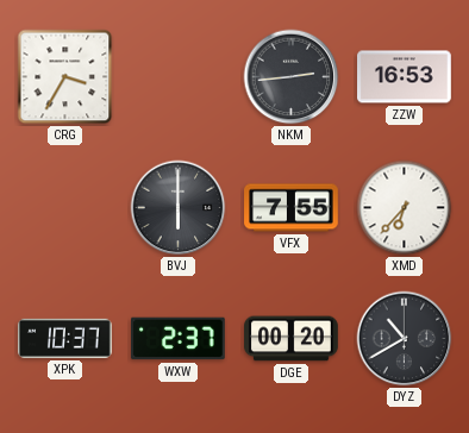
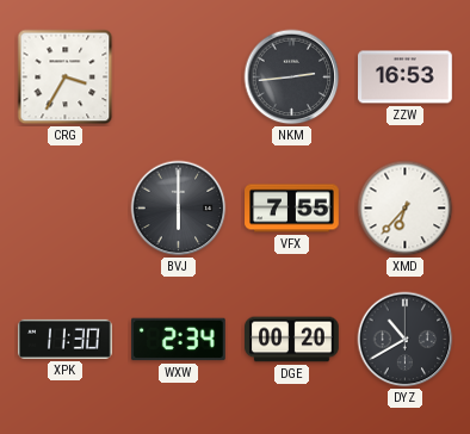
XPK: 10:37 -> 11:30
WXW: 2:37 -> 2:34
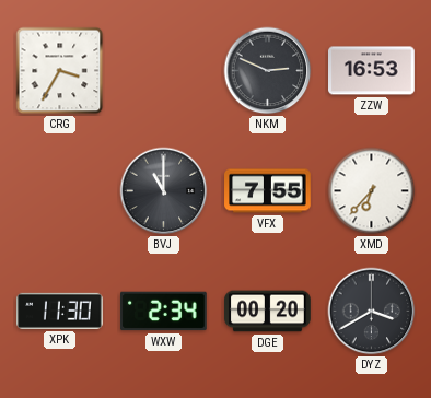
NKM: 2:44 -> 2:49
BVJ: 6:00 -> 11:00
DYZ: 10:40 -> 3:40
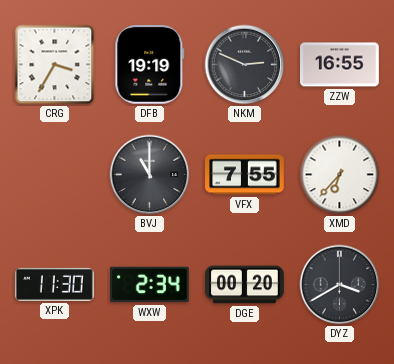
DFB: none -> 19:19
ZZW: 16:53 -> 16:55
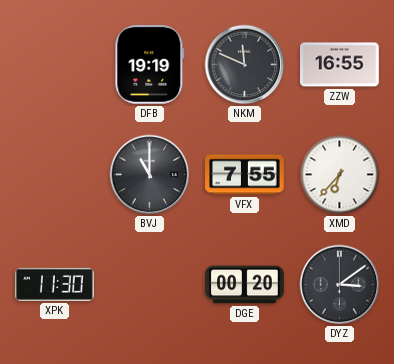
CRG: 3:35 -> none
NKM: 2:49 -> 11:49
WXW: 2:34 -> none
DYZ: 3:40 -> 3:09
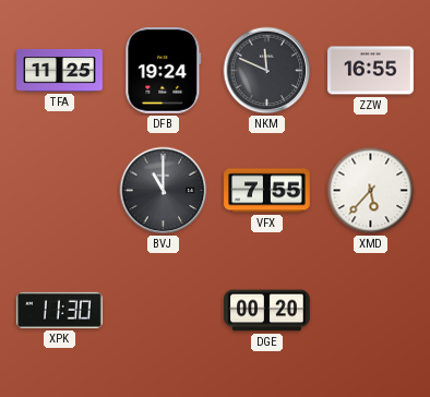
TFA: none -> 11:25
DFB: 19:19 -> 19:24
XMD: 6:37 -> 5:37
DYZ: 3:09 -> none
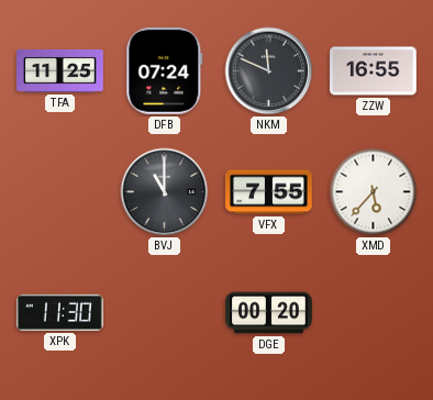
DFB: 19:24 -> 07:24
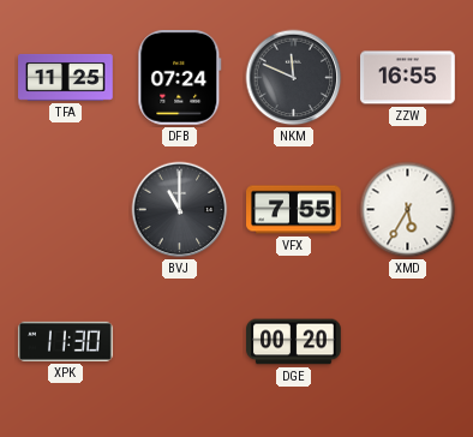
XMD: 5:37 -> 5:35
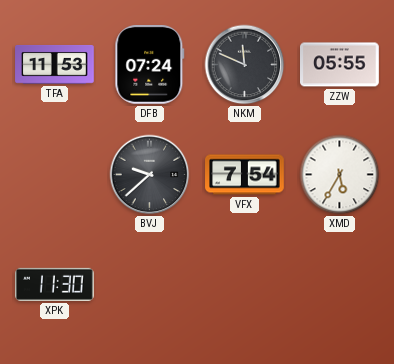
TFA: 11:25 -> 11:53
ZZW: 16:55 -> 05:55
BVJ: 11:00 -> 9:38
VFX: 7:55 -> 7:54
DGE: 00:20 -> none
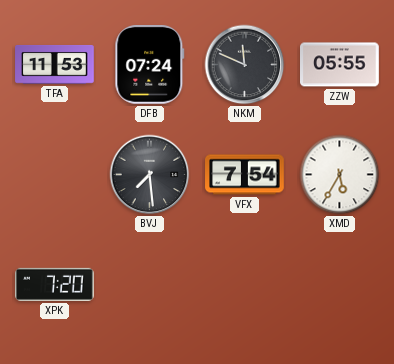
BVJ: 9:38 -> 7:29
XPK: 11:30 -> 7:20
